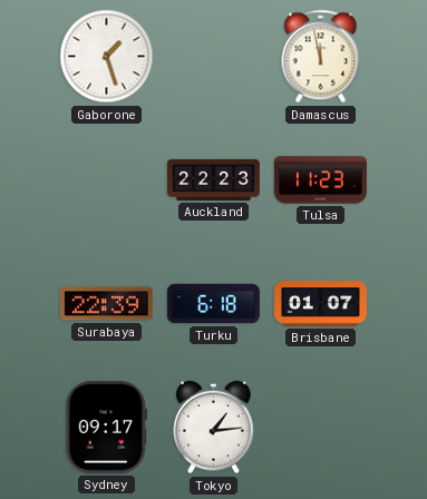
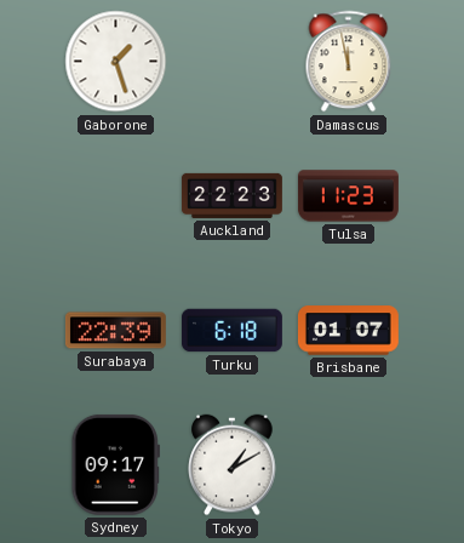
Tokyo: 1:14 -> 1:10
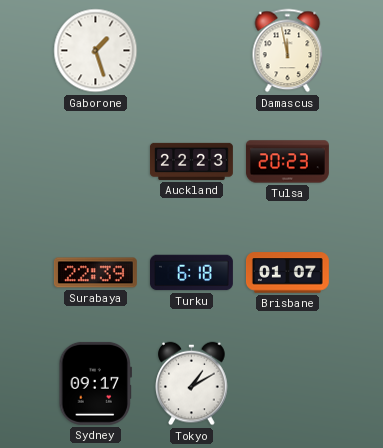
Tulsa: 11:23 -> 20:23
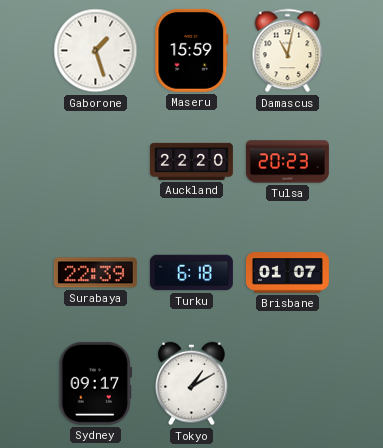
Maseru: none -> 15:59
Damascus: 11:58 -> 11:02
Auckland: 22:23 -> 22:20
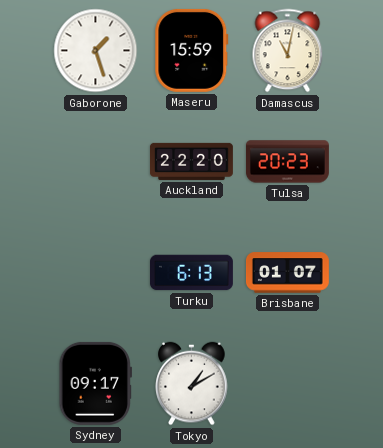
Surabaya: 22:39 -> none
Turku: 6:18 -> 6:13
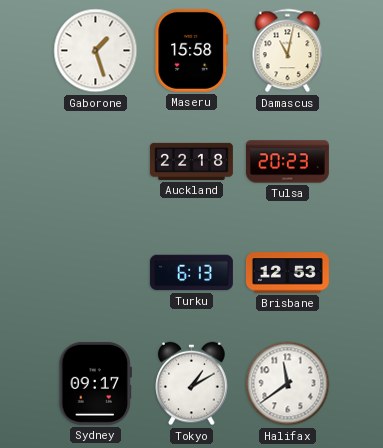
Maseru: 15:59 -> 15:58
Auckland: 22:20 -> 22:18
Brisbane: 01:07 -> 12:53
Halifax: none -> 11:39
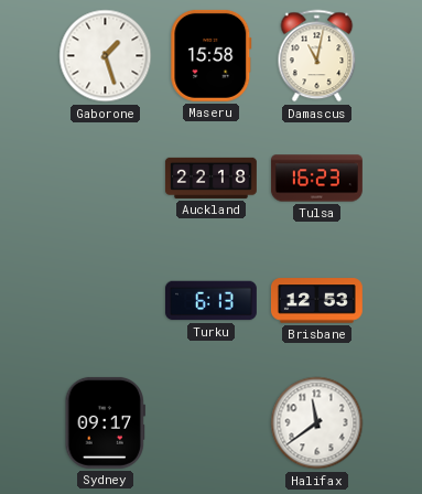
Tulsa: 20:23 -> 16:23
Tokyo: 1:10 -> none
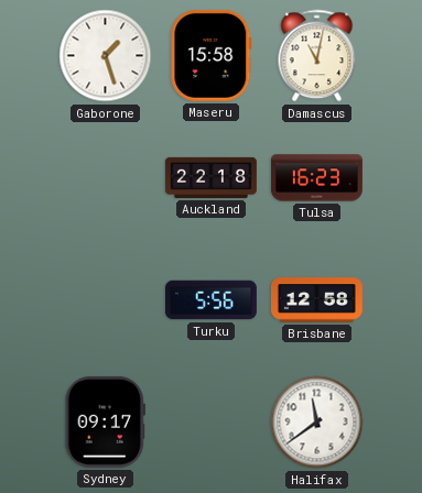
Turku: 6:13 -> 5:56
Brisbane: 12:53 -> 12:58
